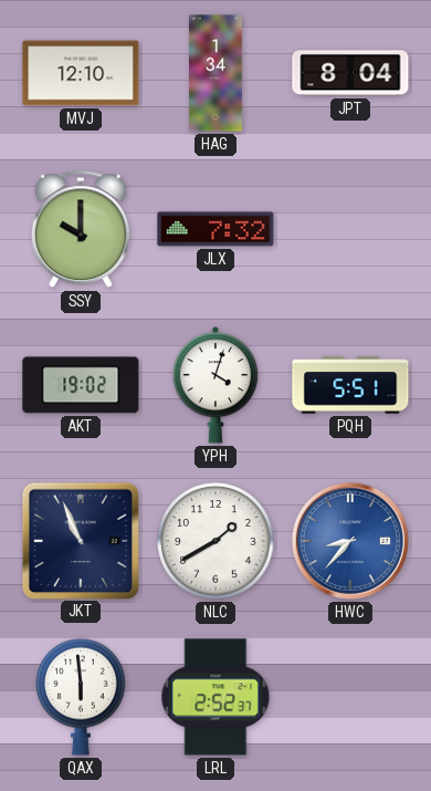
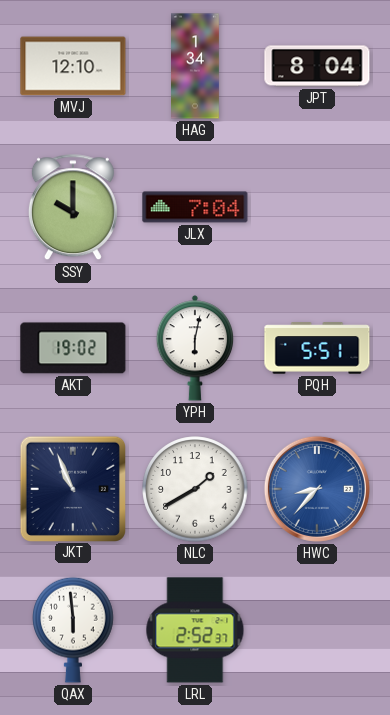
JLX: 7:32 -> 7:04
YPH: 4:03 -> 6:02
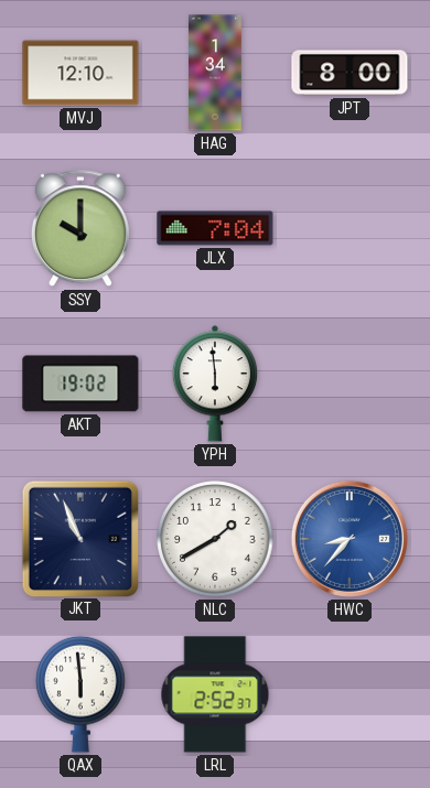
JPT: 8:04 -> 8:00
YPH: 6:02 -> 5:59
PQH: 5:51 -> none
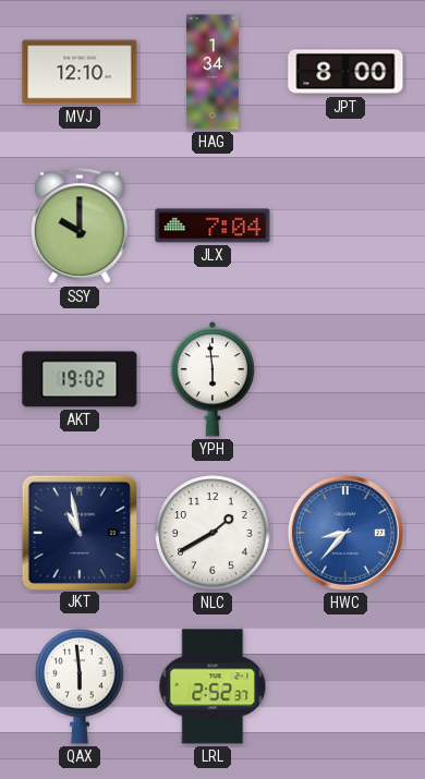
JKT: 10:56 -> 10:58
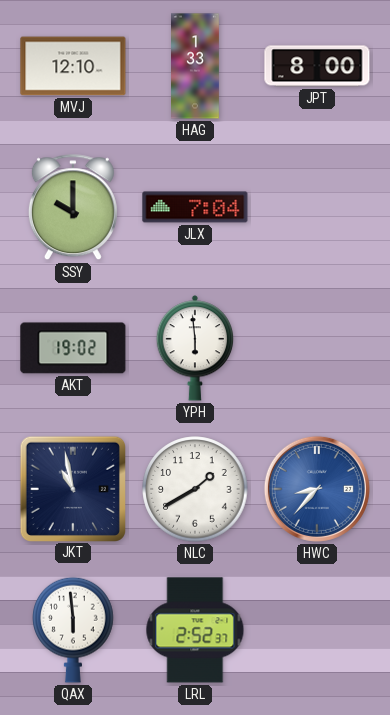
HAG: 1:34 -> 1:33
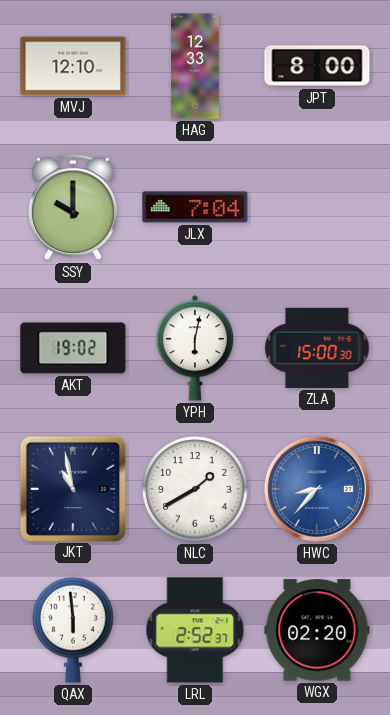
HAG: 1:33 -> 12:33
YPH: 5:59 -> 6:02
ZLA: none -> 15:00
WGX: none -> 02:20
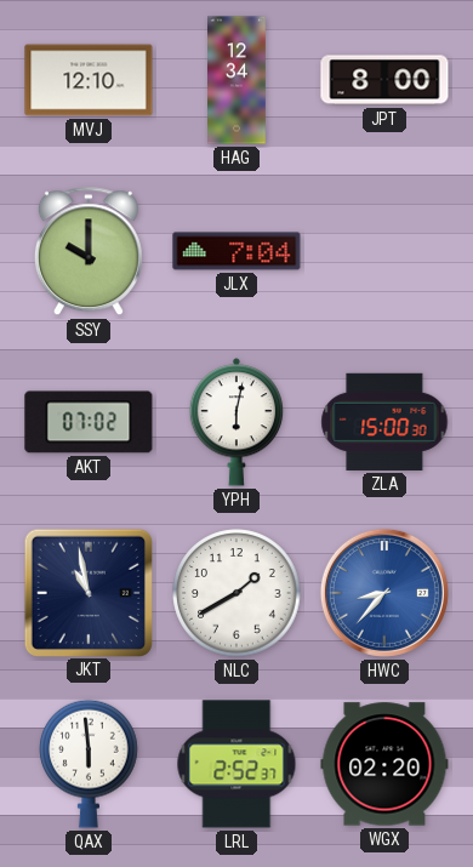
HAG: 12:33 -> 12:34
AKT: 19:02 -> 07:02
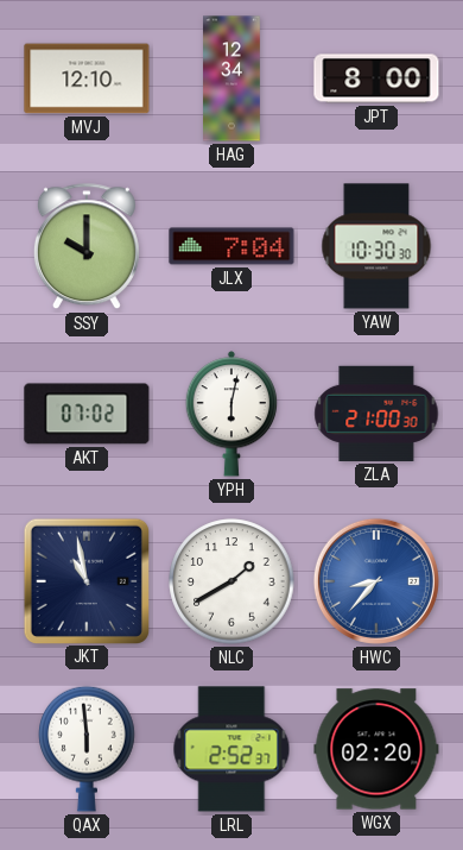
YAW: none -> 10:30
ZLA: 15:00 -> 21:00
